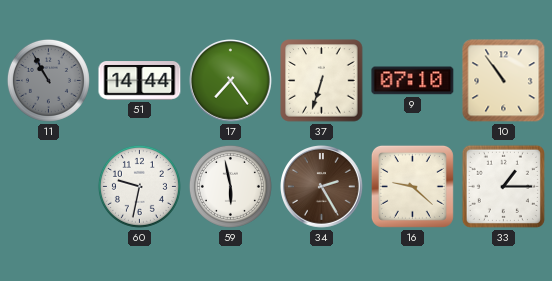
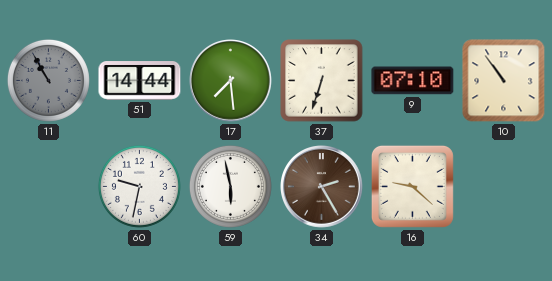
17: 7:24 -> 7:29
33: 1:15 -> none
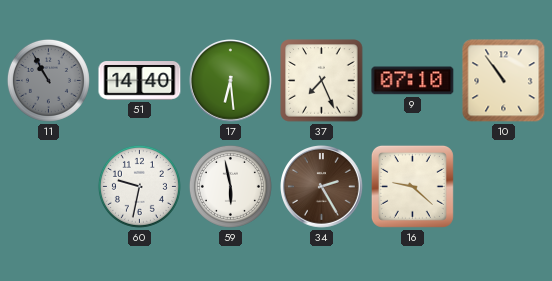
51: 14:44 -> 14:40
17: 7:29 -> 6:29
37: 6:33 -> 7:26
